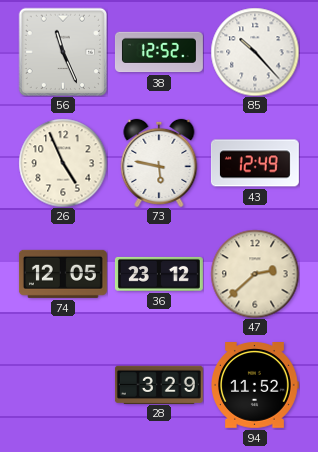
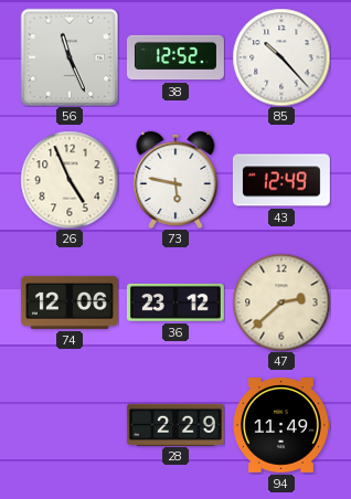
74: 12:05 -> 12:06
28: 3:29 -> 2:29
94: 11:52 -> 11:49
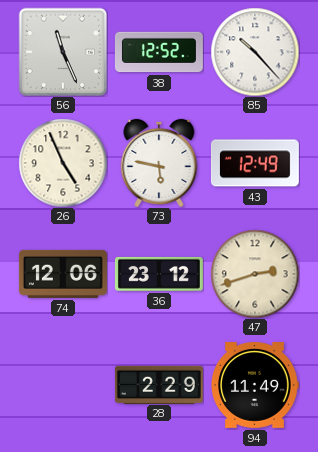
47: 2:38 -> 2:42
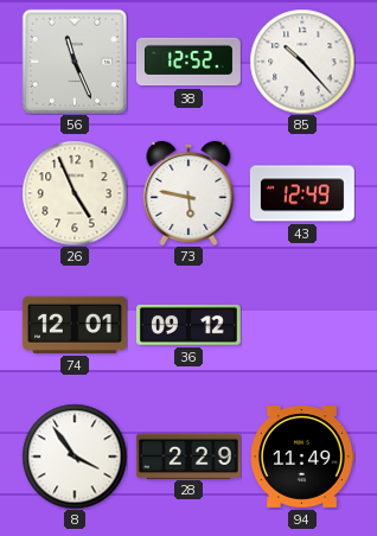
74: 12:06 -> 12:01
36: 23:12 -> 09:12
47: 2:42 -> none
8: none -> 3:54
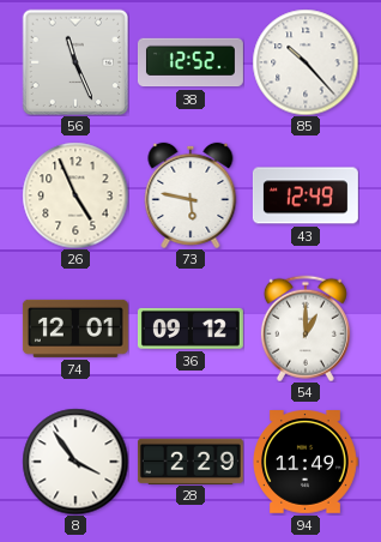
54: none -> 1:00
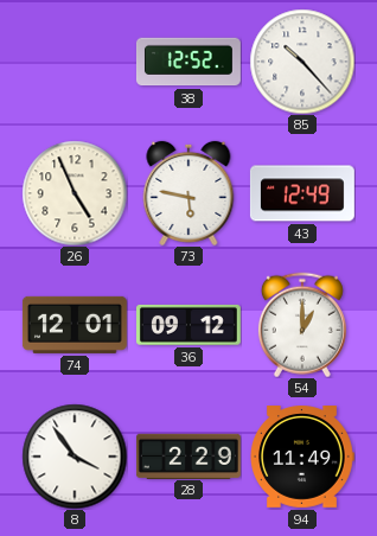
56: 11:26 -> none
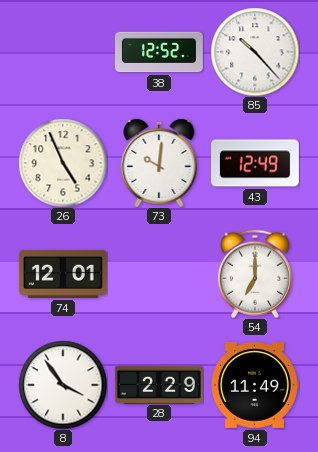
73: 5:47 -> 10:01
36: 09:12 -> none
54: 1:00 -> 7:00
